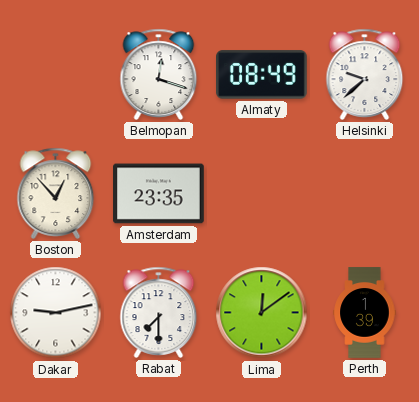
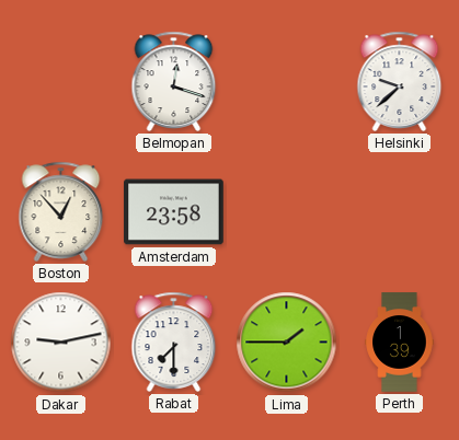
Almaty: 08:49 -> none
Amsterdam: 23:35 -> 23:58
Lima: 12:09 -> 1:45
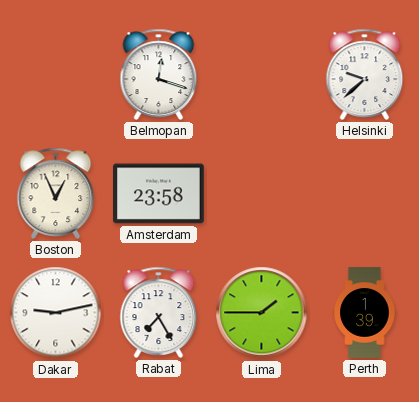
Boston: 12:53 -> 12:56
Rabat: 7:30 -> 7:25
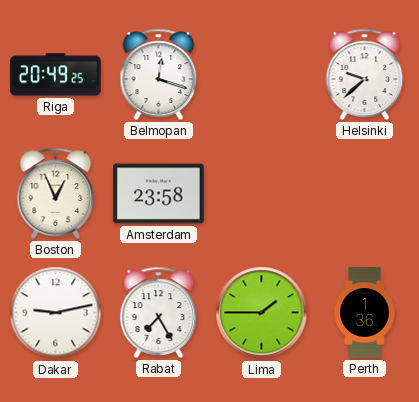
Riga: none -> 20:49
Perth: 1:39 -> 1:36
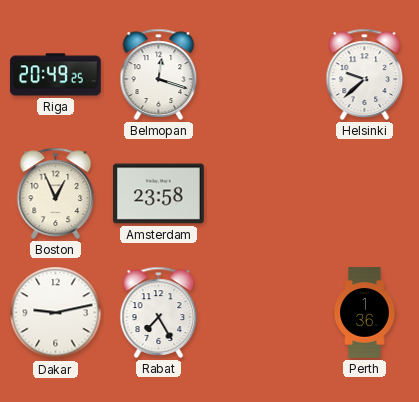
Lima: 1:45 -> none
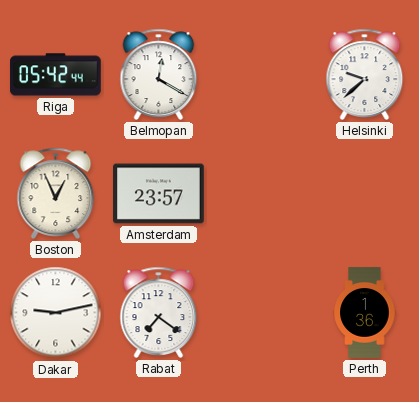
Riga: 20:49 -> 05:42
Belmopan: 12:18 -> 12:20
Amsterdam: 23:58 -> 23:57
Rabat: 7:25 -> 7:21
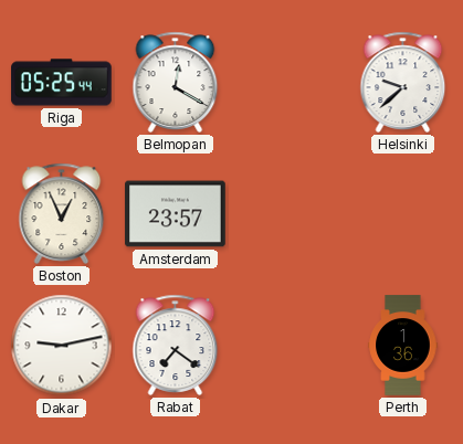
Riga: 05:42 -> 05:25
